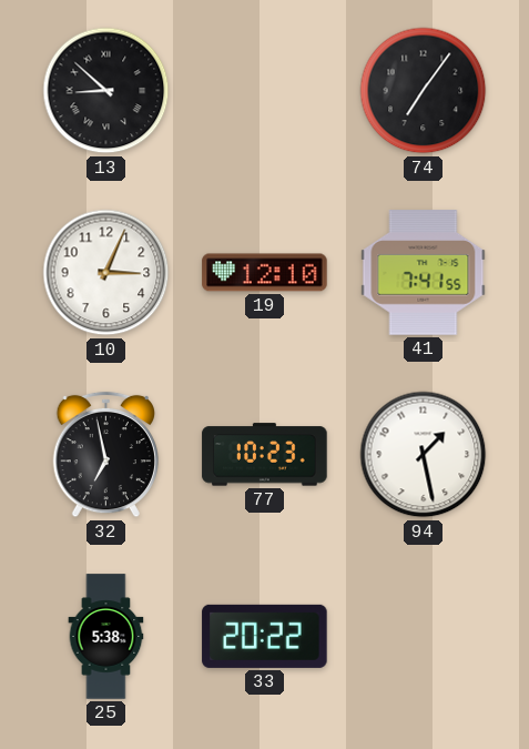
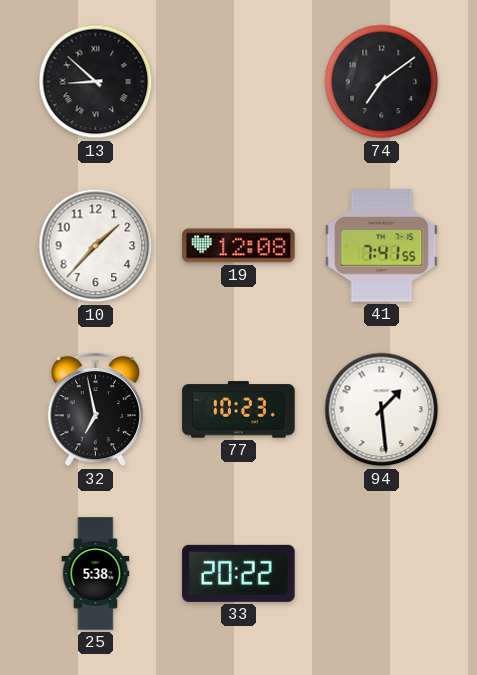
74: 7:06 -> 7:09
10: 3:04 -> 1:37
19: 12:10 -> 12:08
94: 1:28 -> 1:29
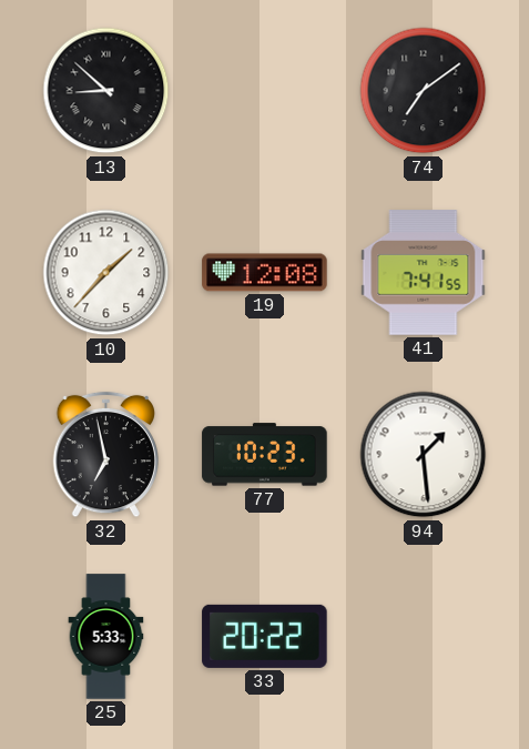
25: 5:38 -> 5:33
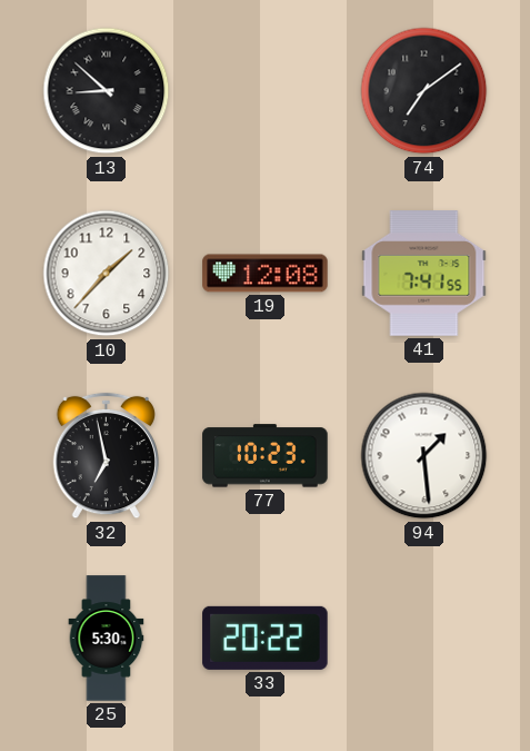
25: 5:33 -> 5:30
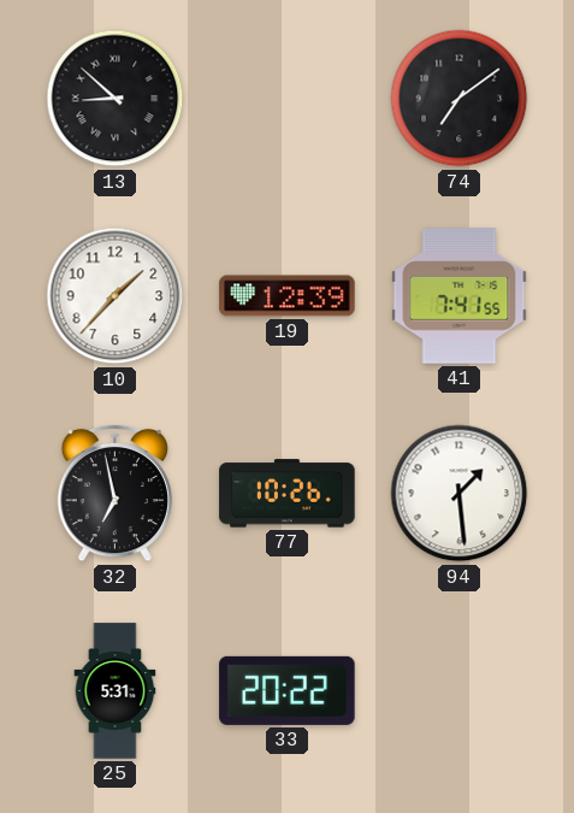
19: 12:08 -> 12:39
77: 10:23 -> 10:26
25: 5:30 -> 5:31
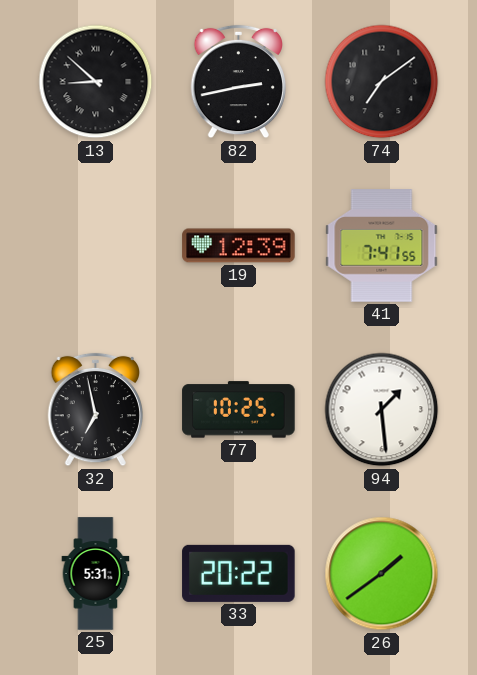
82: none -> 2:43
10: 1:37 -> none
77: 10:26 -> 10:25
26: none -> 1:39
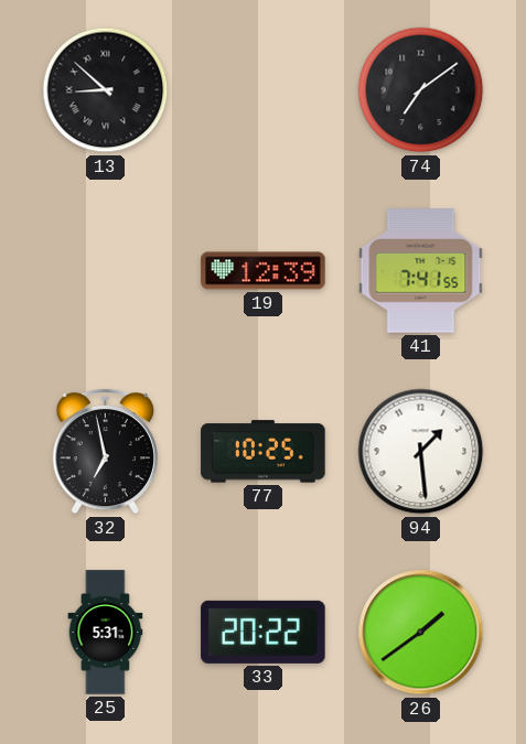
82: 2:43 -> none
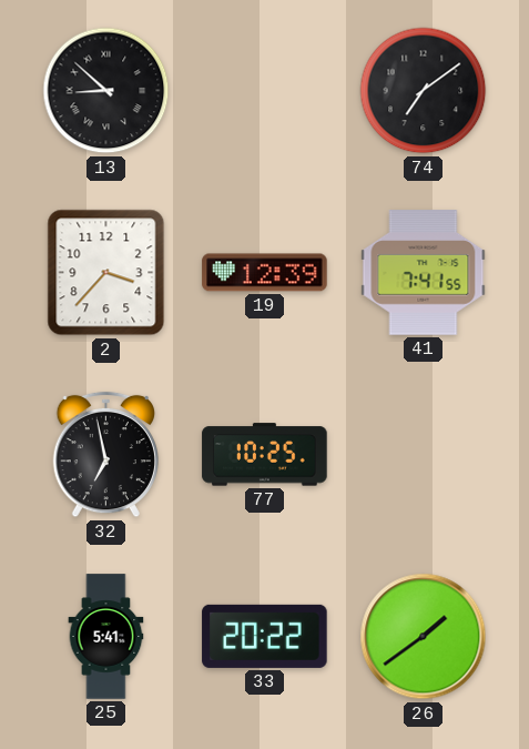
2: none -> 3:37
94: 1:29 -> none
25: 5:31 -> 5:41
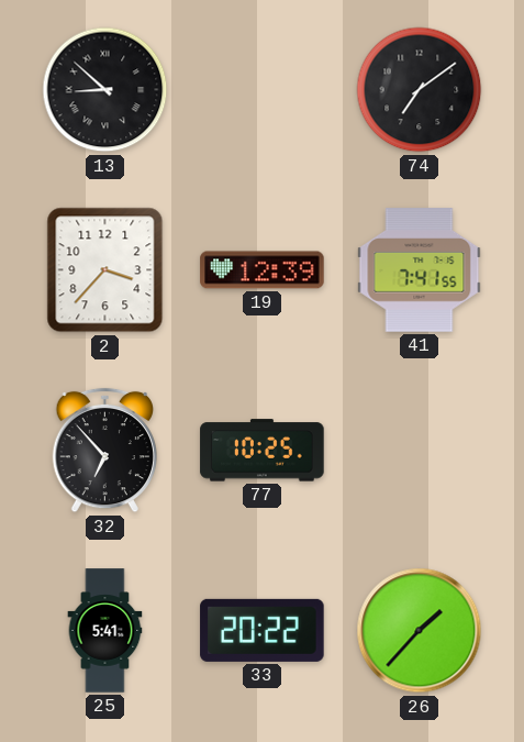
32: 6:58 -> 6:53
26: 1:39 -> 1:37
